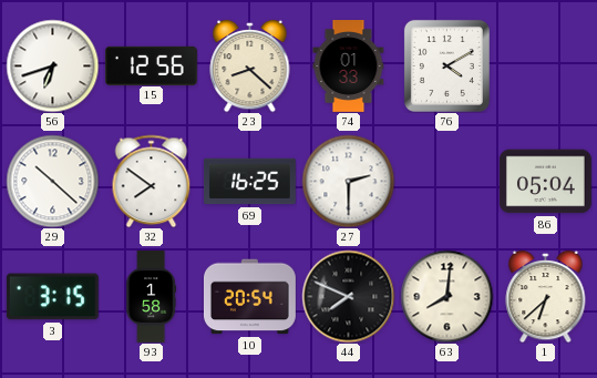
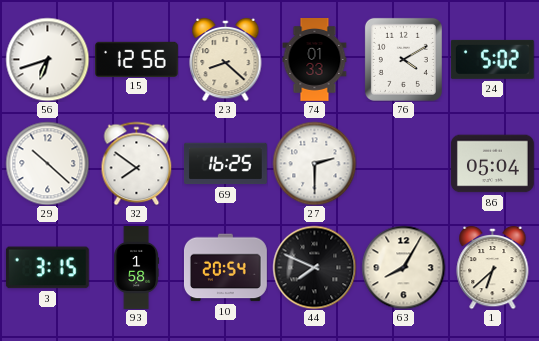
24: none -> 5:02
63: 8:01 -> 8:05
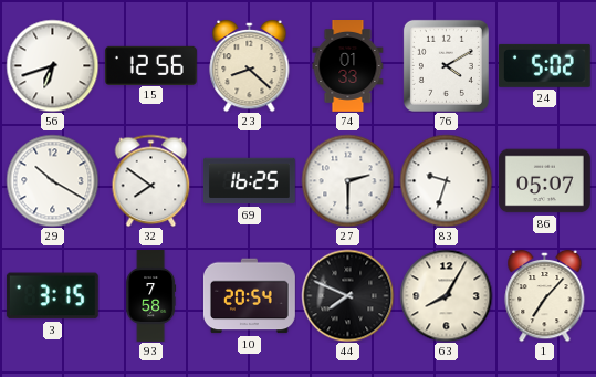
29: 10:22 -> 10:20
83: none -> 9:33
86: 05:04 -> 05:07
93: 1:58 -> 7:58
1: 6:38 -> 7:07
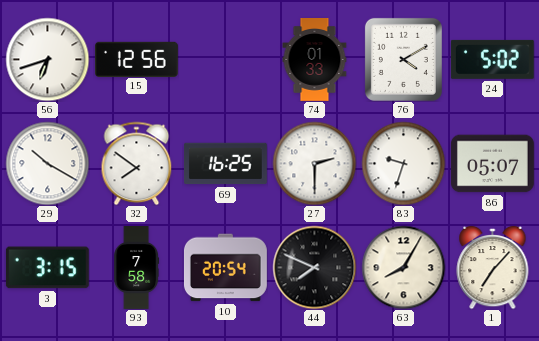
23: 8:22 -> none
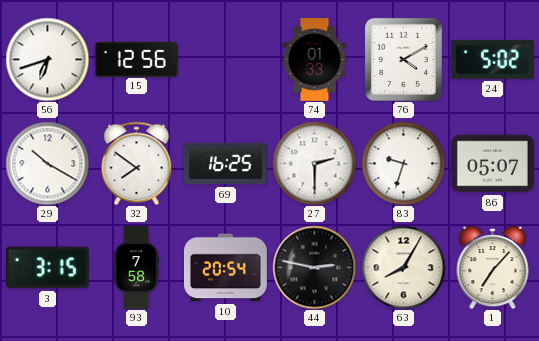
44: 7:49 -> 2:47
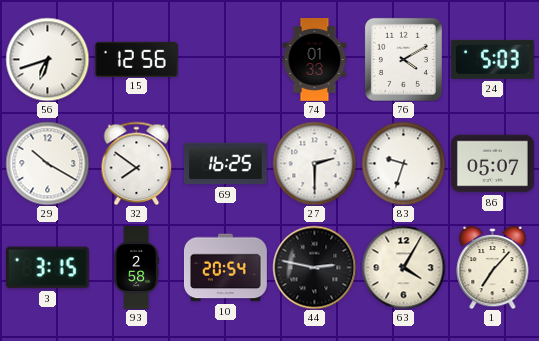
24: 5:02 -> 5:03
93: 7:58 -> 2:58
63: 8:05 -> 4:05
